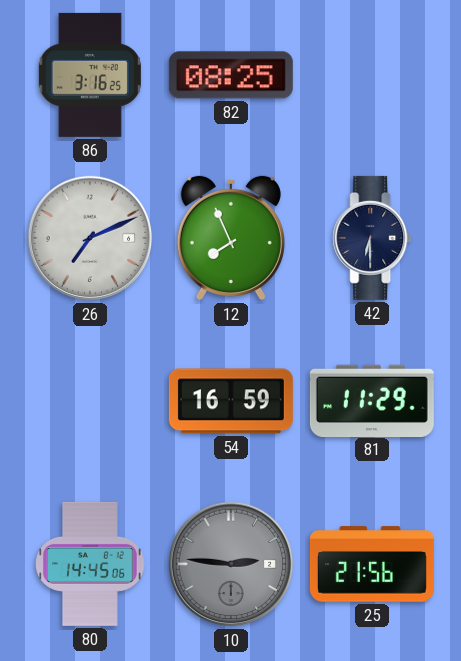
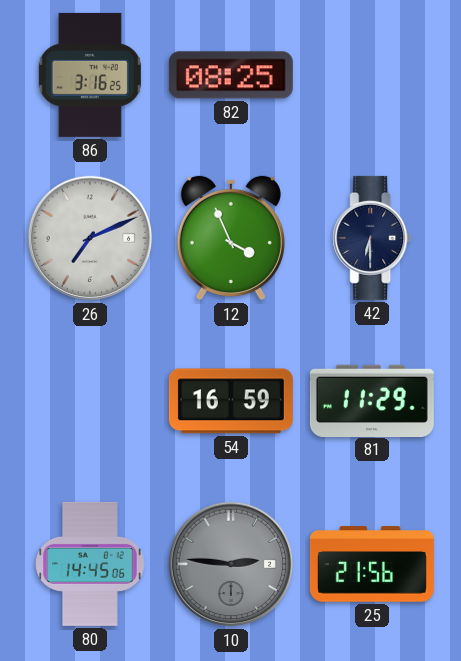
12: 7:56 -> 3:56
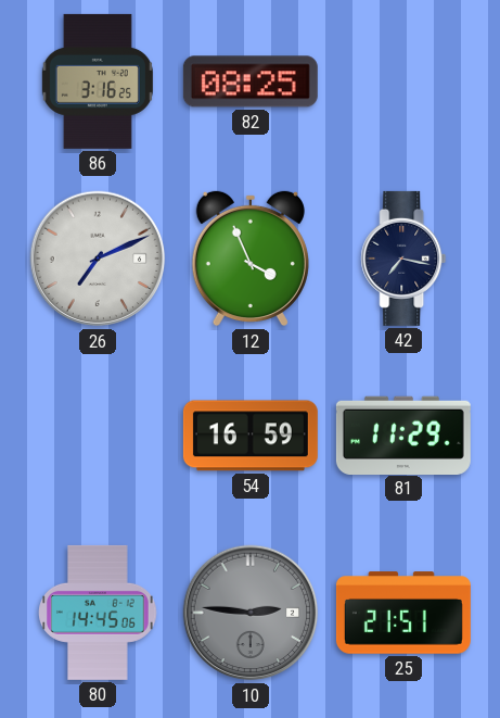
42: 6:30 -> 7:17
25: 21:56 -> 21:51
